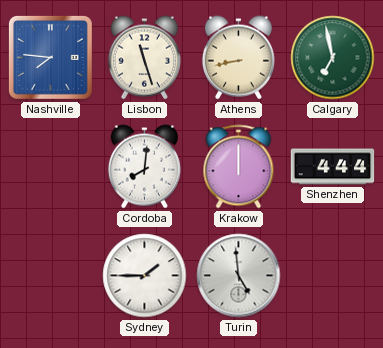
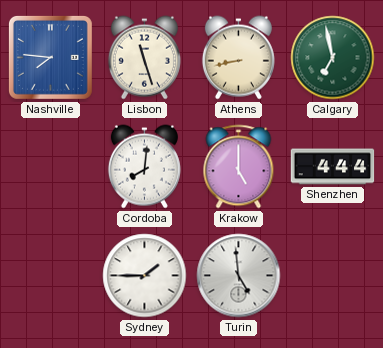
Krakow: 12:00 -> 5:00
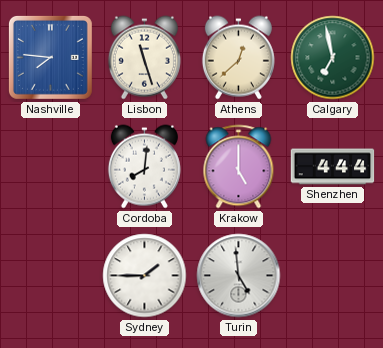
Athens: 8:43 -> 12:38
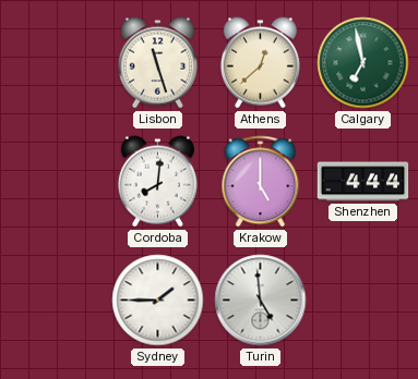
Nashville: 7:46 -> none
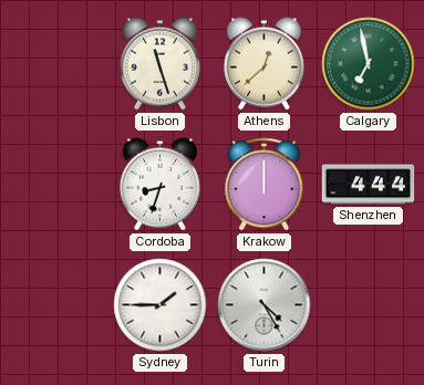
Cordoba: 8:01 -> 8:33
Krakow: 5:00 -> 12:00
Turin: 4:59 -> 4:25
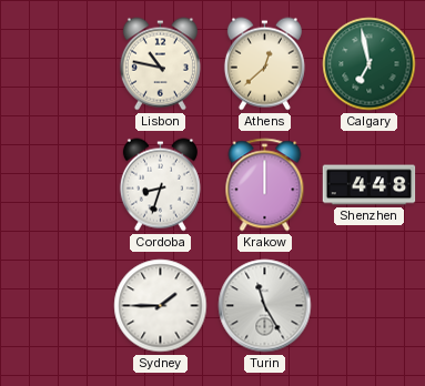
Lisbon: 11:27 -> 10:47
Shenzhen: 4:44 -> 4:48
Turin: 4:25 -> 11:25
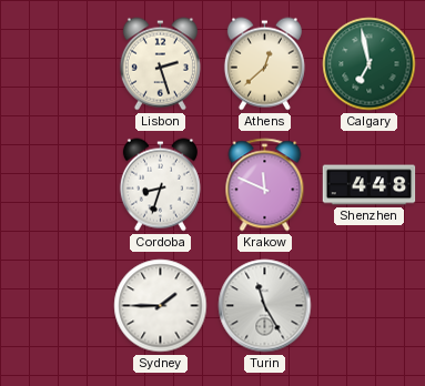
Lisbon: 10:47 -> 2:27
Krakow: 12:00 -> 11:49
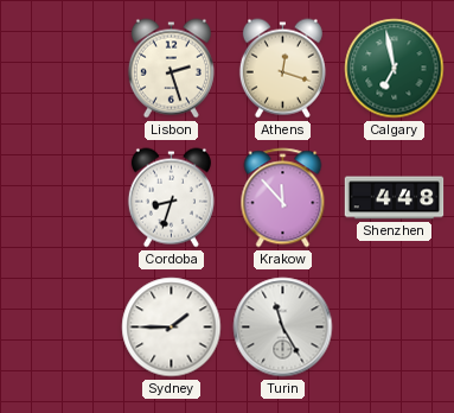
Athens: 12:38 -> 12:18
Krakow: 11:49 -> 11:53
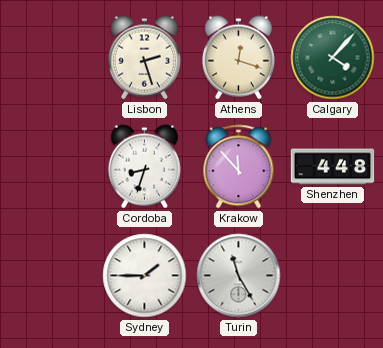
Calgary: 6:58 -> 4:07
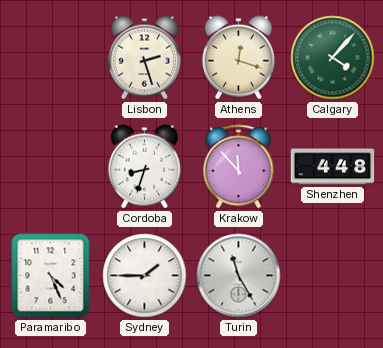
Paramaribo: none -> 4:26
